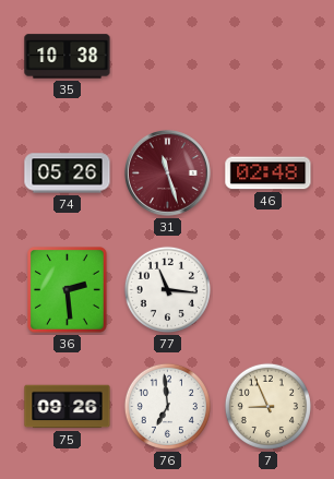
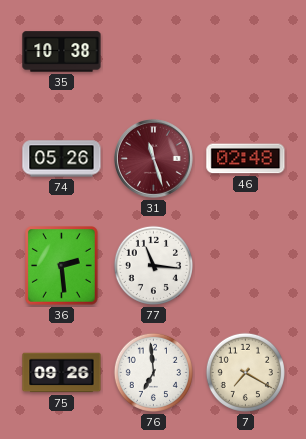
7: 8:56 -> 7:20
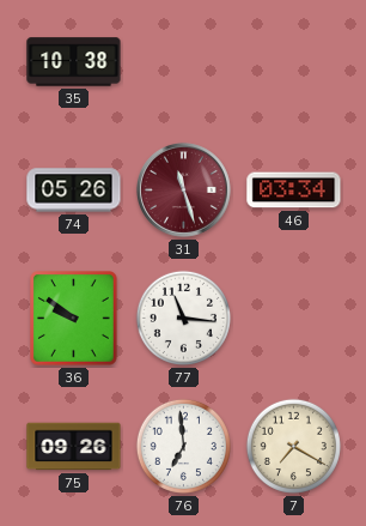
46: 02:48 -> 03:34
36: 2:29 -> 9:51
